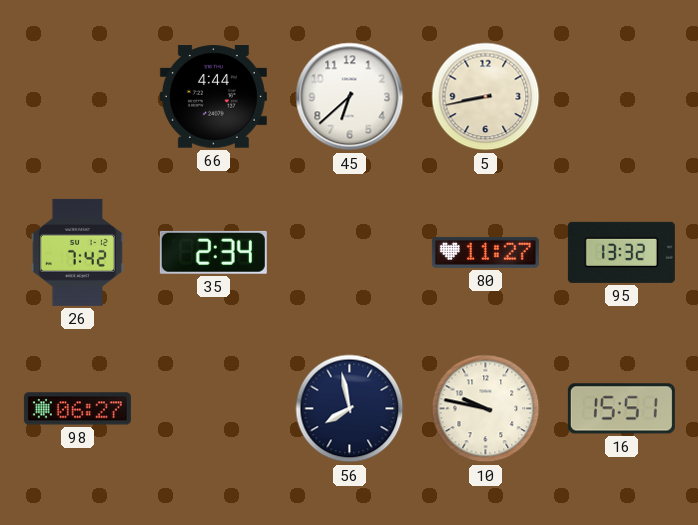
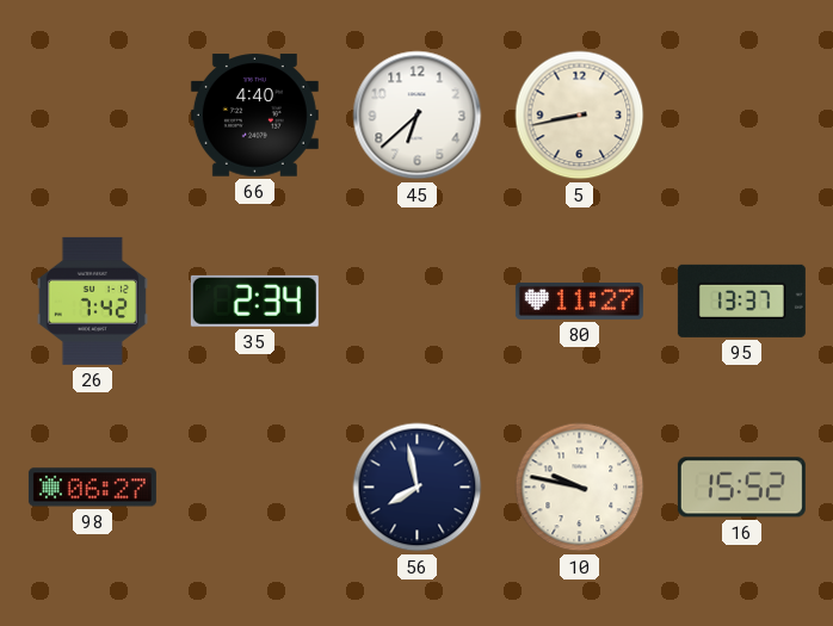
66: 4:44 -> 4:40
95: 13:32 -> 13:37
16: 15:51 -> 15:52
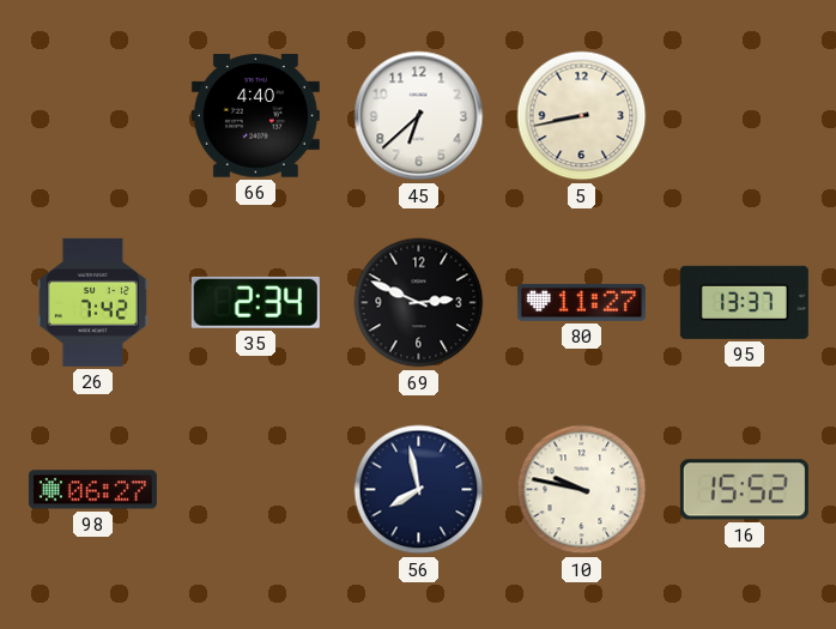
69: none -> 2:49
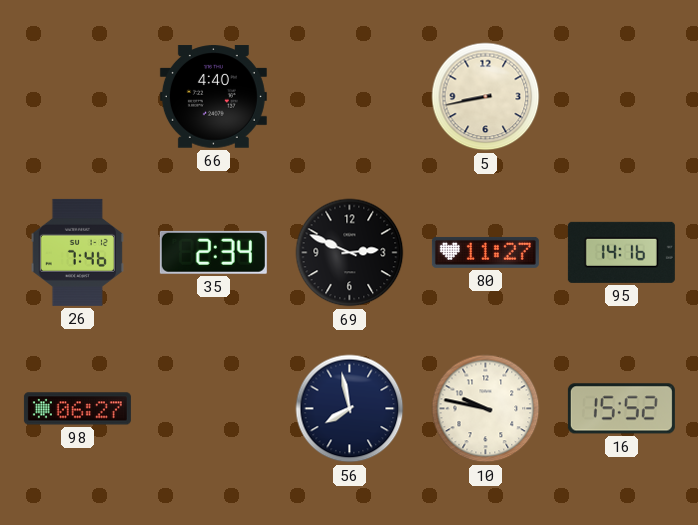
45: 6:38 -> none
26: 7:42 -> 7:46
95: 13:37 -> 14:16
